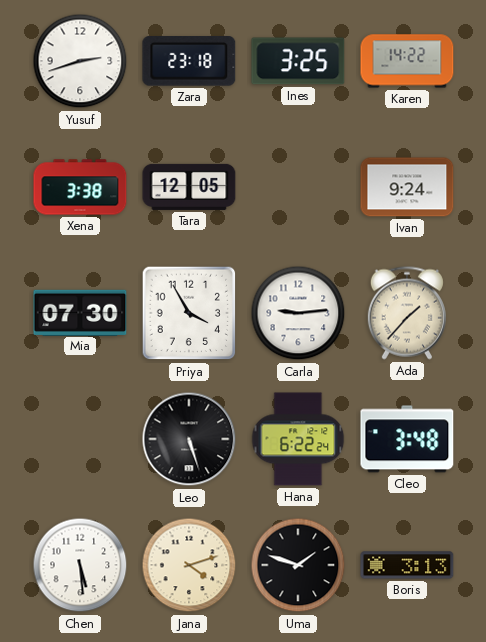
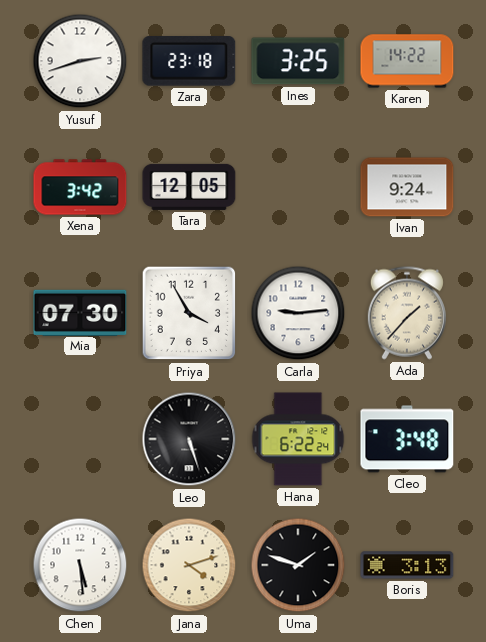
Xena: 3:38 -> 3:42
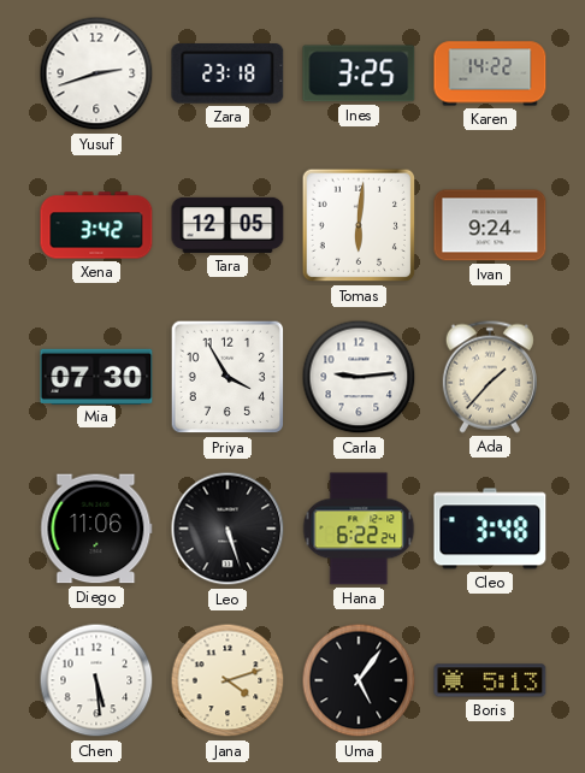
Tomas: none -> 6:01
Diego: none -> 11:06
Uma: 1:48 -> 5:06
Boris: 3:13 -> 5:13
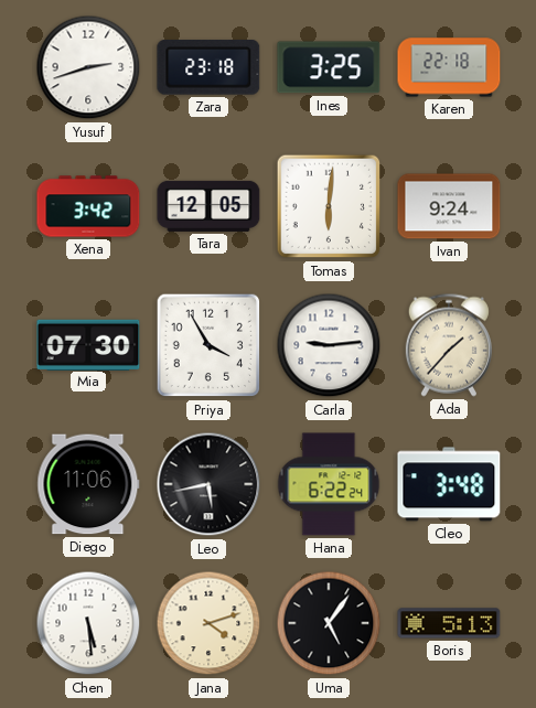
Karen: 14:22 -> 22:18
Leo: 5:27 -> 5:43
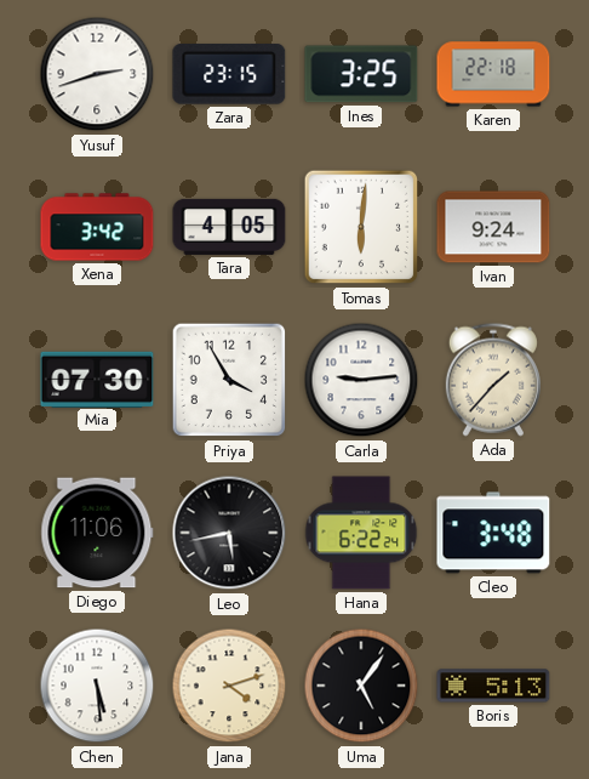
Zara: 23:18 -> 23:15
Tara: 12:05 -> 4:05
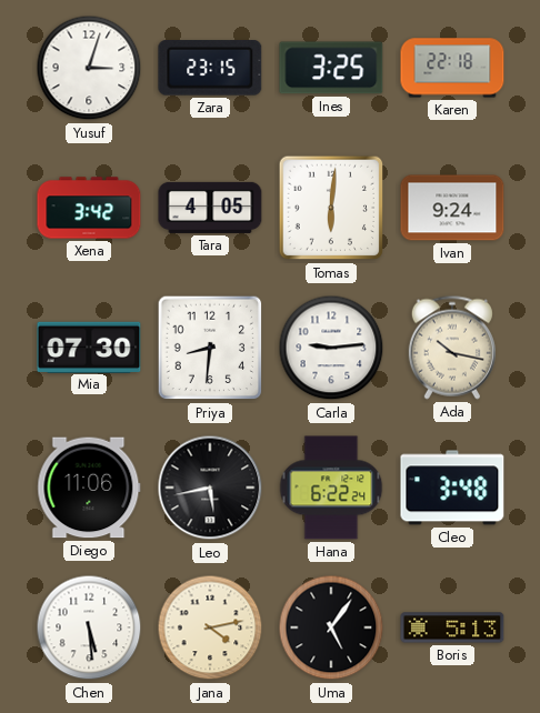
Yusuf: 2:42 -> 3:03
Priya: 3:55 -> 8:31
Ada: 1:37 -> 10:17
Jana: 4:12 -> 4:13
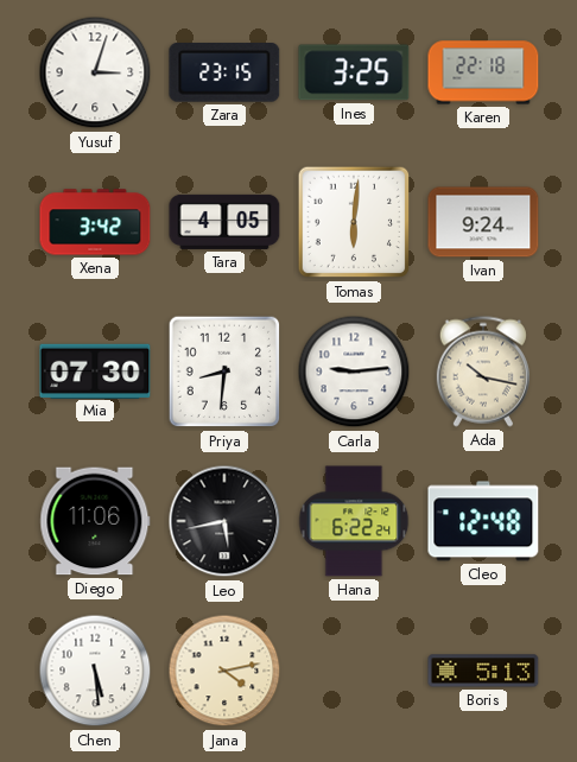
Cleo: 3:48 -> 12:48
Uma: 5:06 -> none
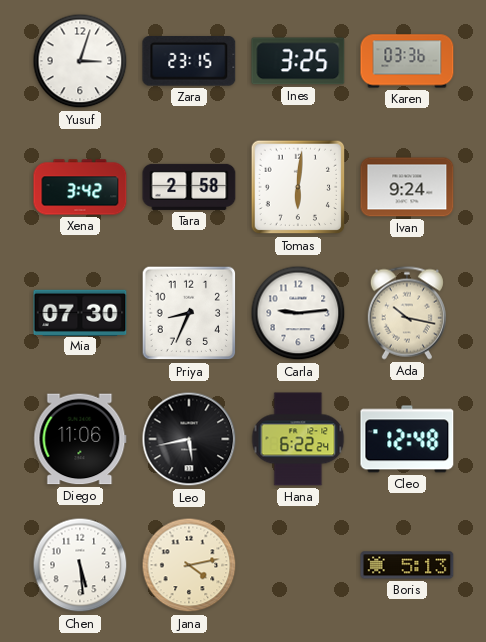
Karen: 22:18 -> 03:36
Tara: 4:05 -> 2:58
Priya: 8:31 -> 8:34
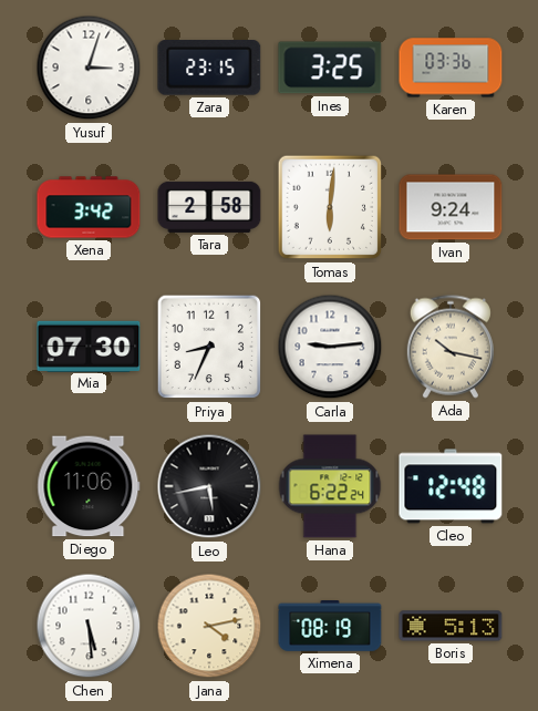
Ximena: none -> 08:19
